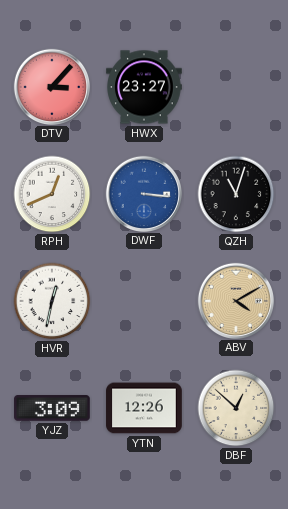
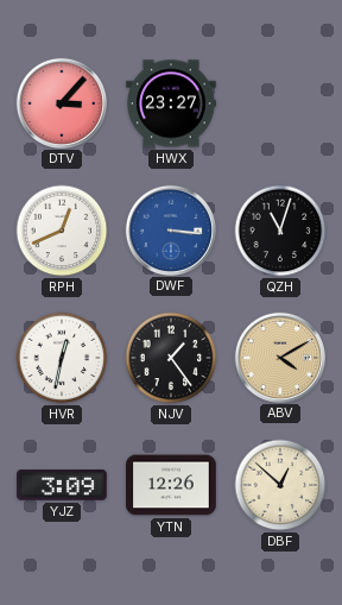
NJV: none -> 1:24
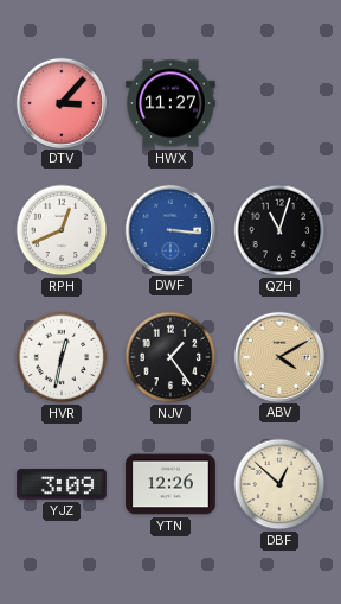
HWX: 23:27 -> 11:27
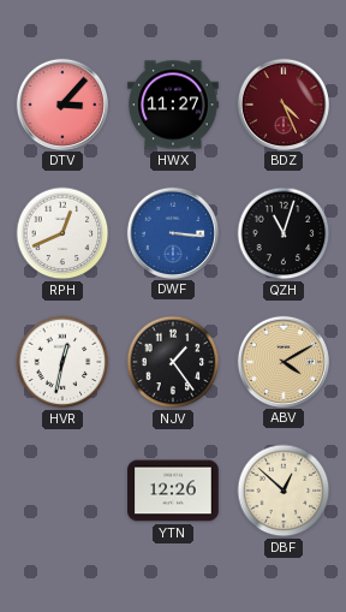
BDZ: none -> 4:26
YJZ: 3:09 -> none
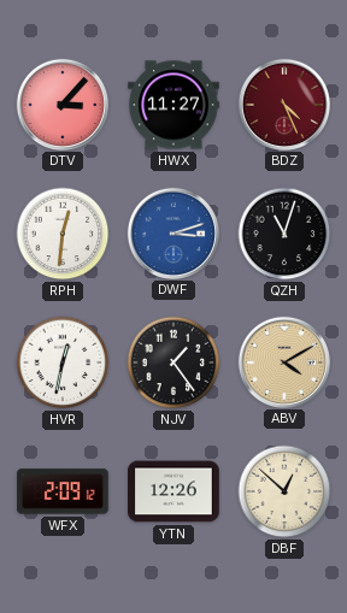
RPH: 12:41 -> 12:31
DWF: 3:16 -> 3:12
WFX: none -> 2:09
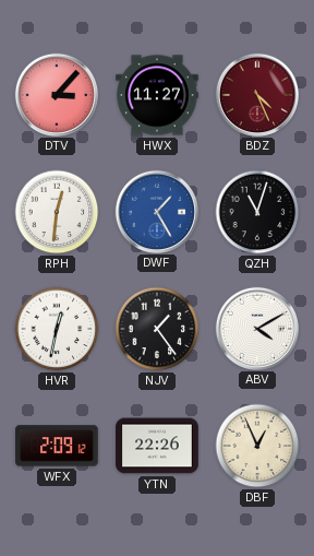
DWF: 3:12 -> 1:25
ABV dial: champagne -> white
YTN: 12:26 -> 22:26
DBF: 12:52 -> 12:56
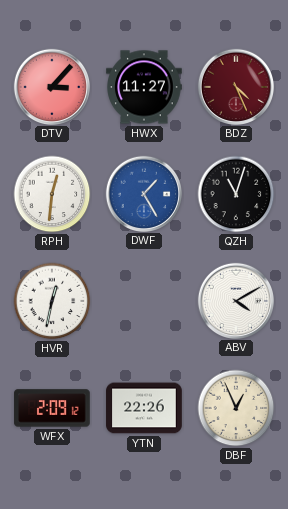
NJV: 1:24 -> none
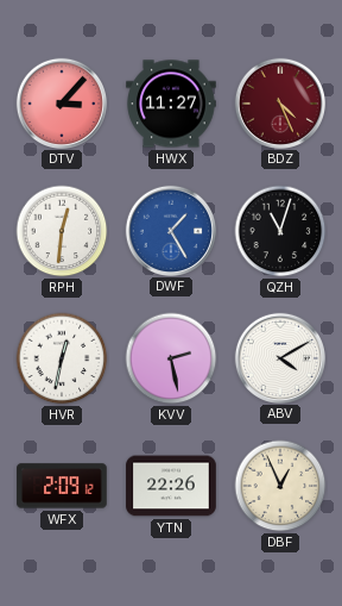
KVV: none -> 2:28
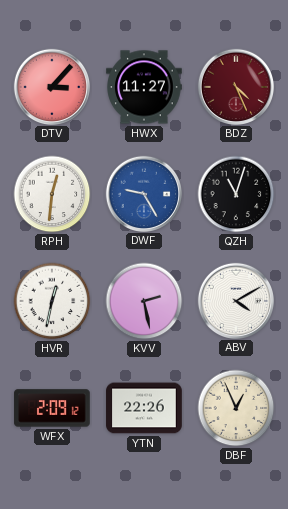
DWF: 1:25 -> 9:25
